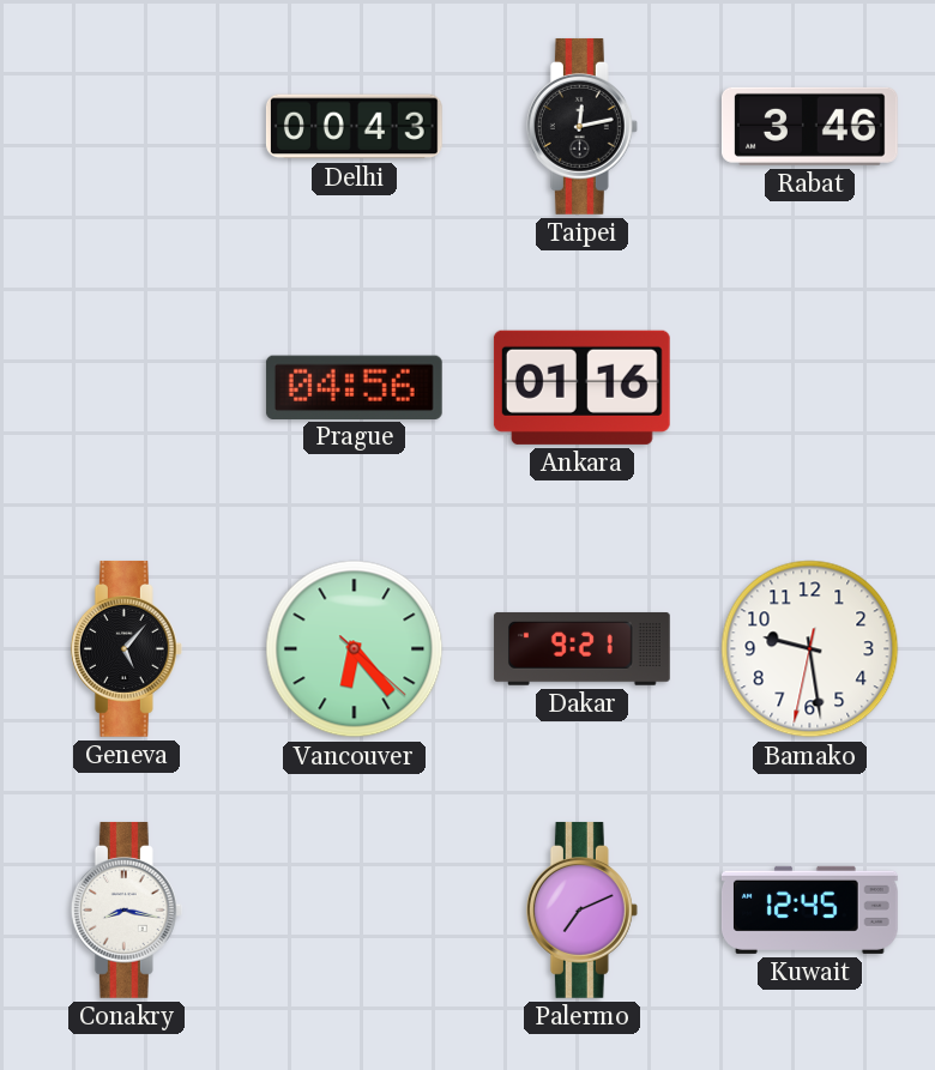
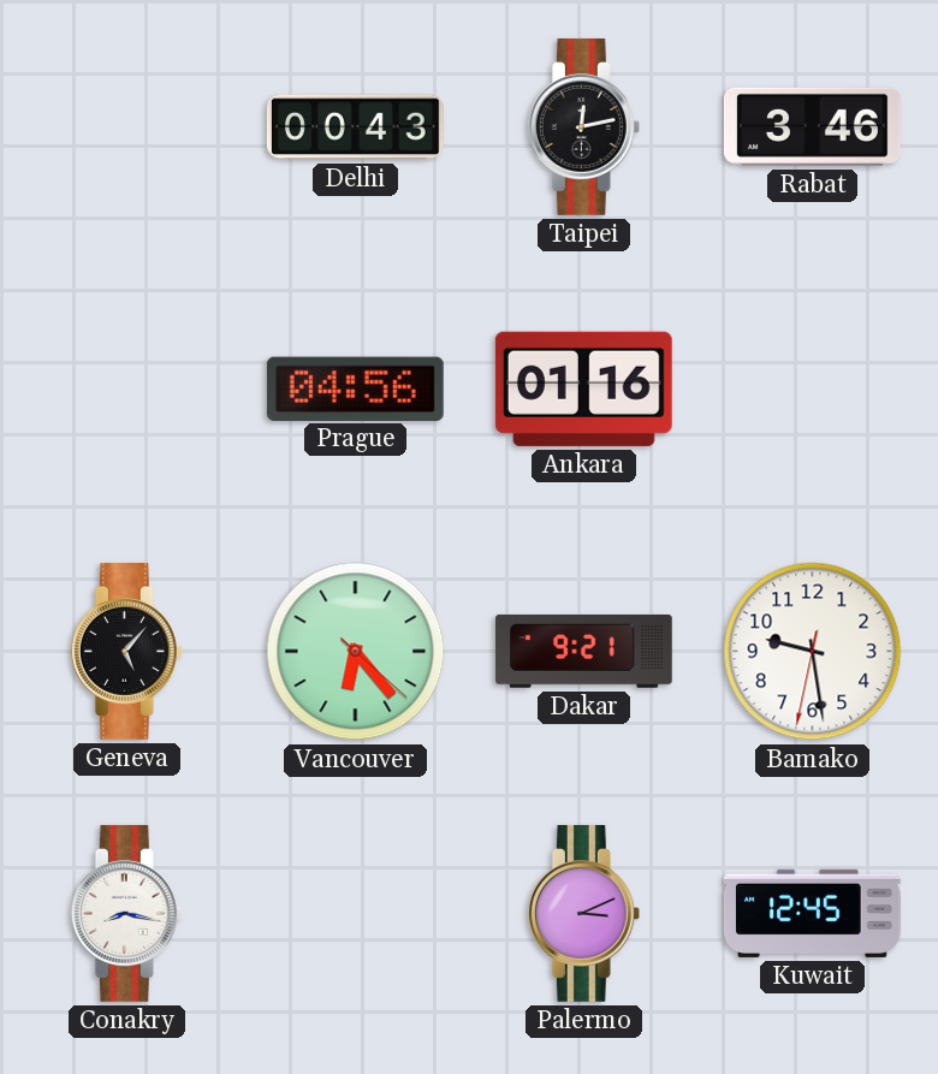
Palermo: 7:11 -> 3:11
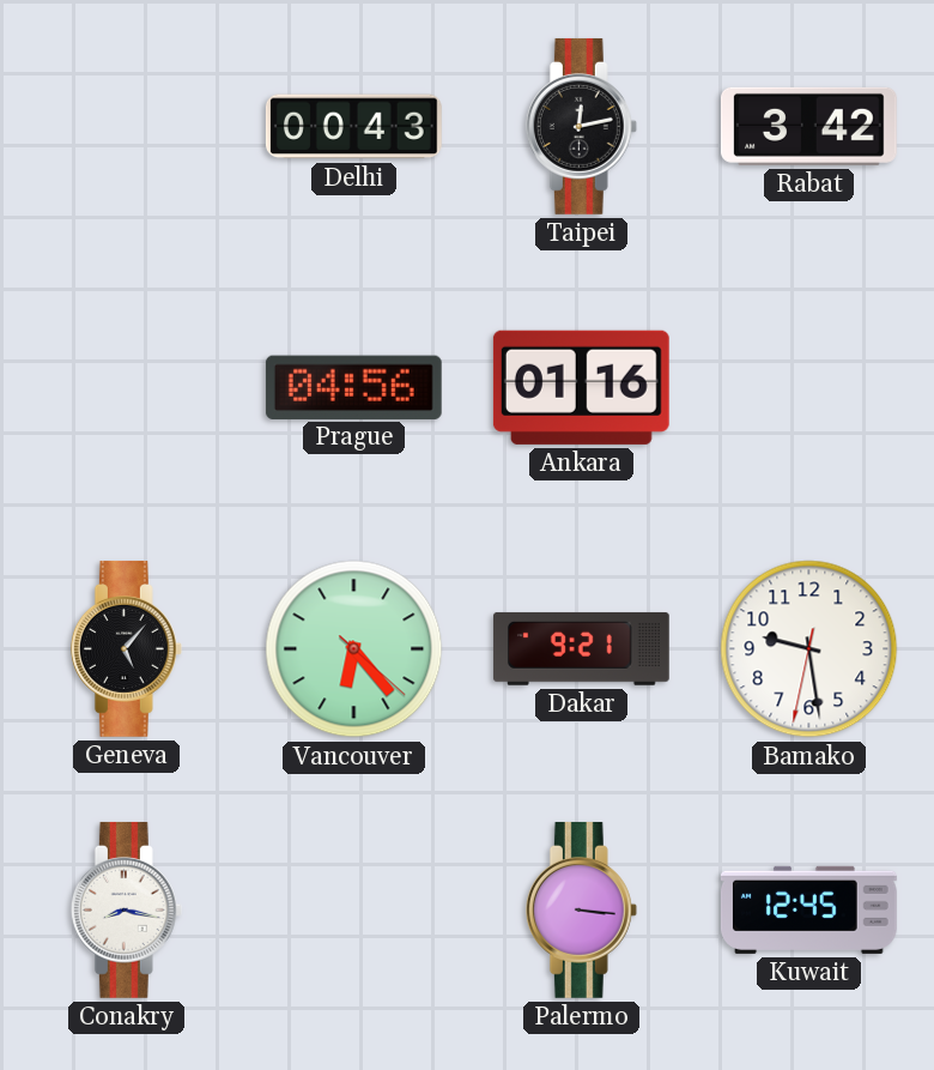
Rabat: 3:46 -> 3:42
Palermo: 3:11 -> 3:16
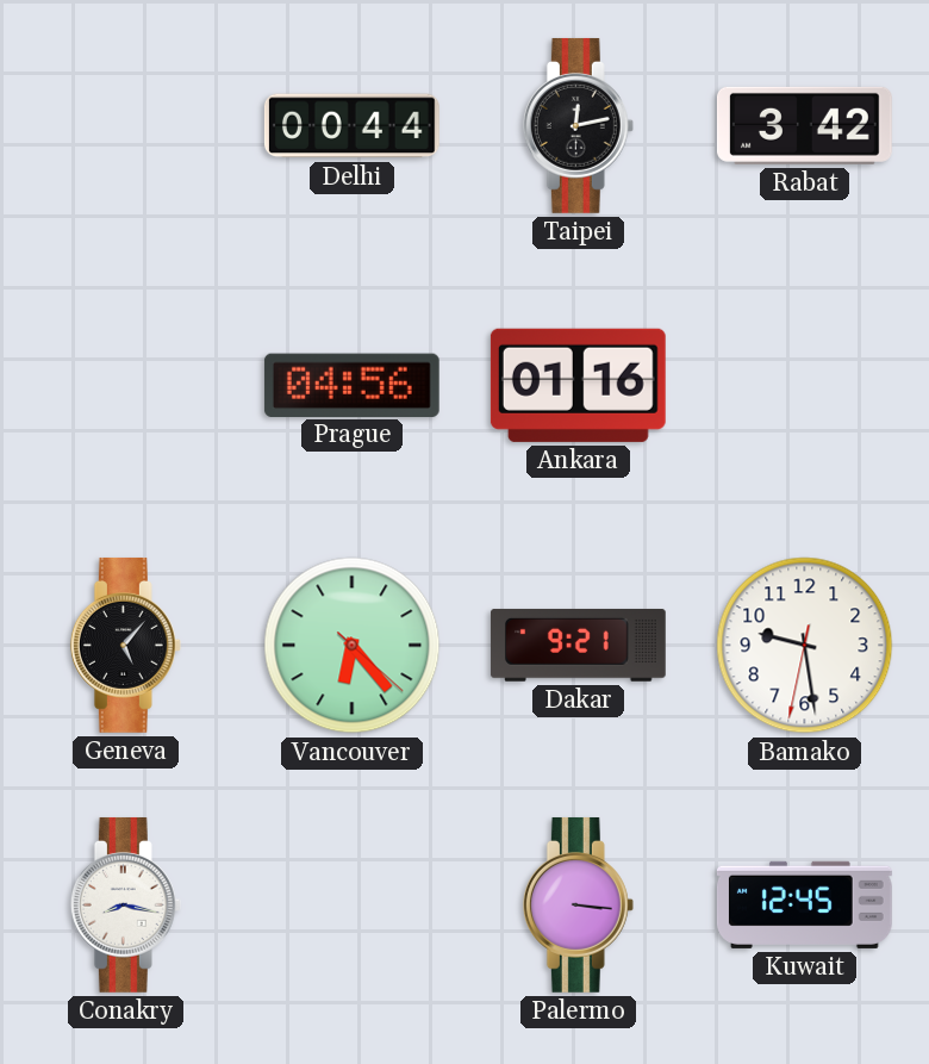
Delhi: 00:43 -> 00:44
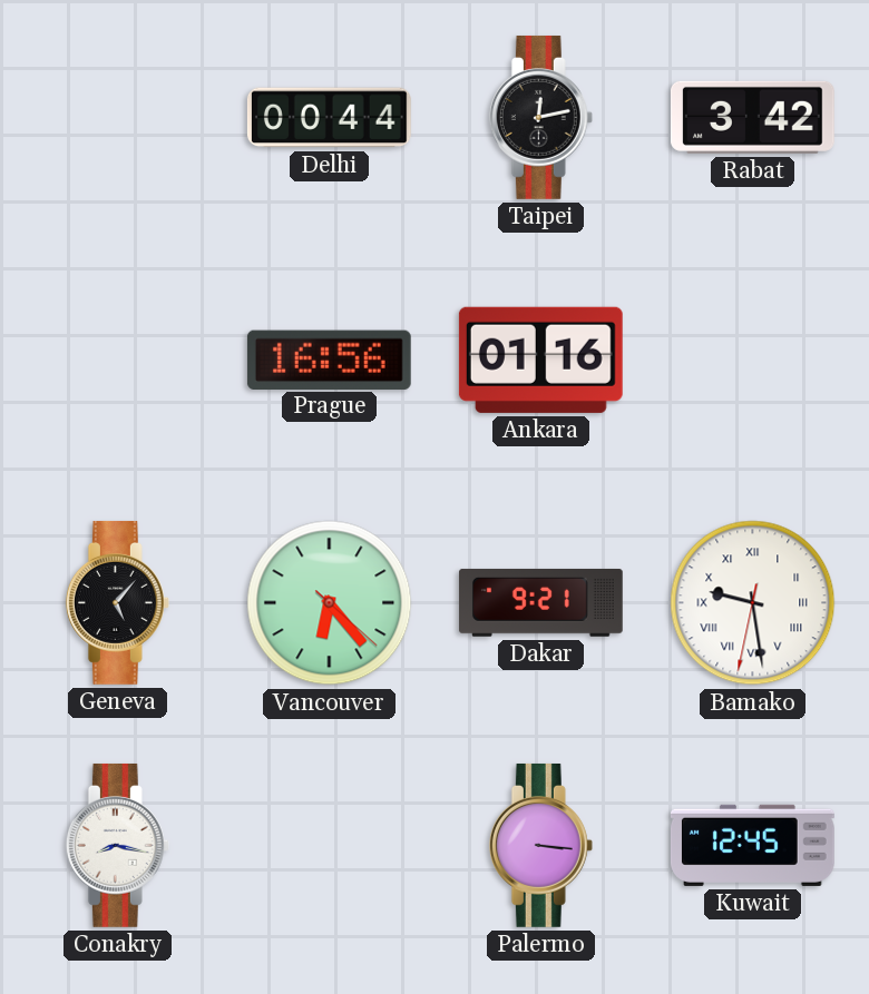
Prague: 04:56 -> 16:56
Bamako numerals: Arabic -> Roman
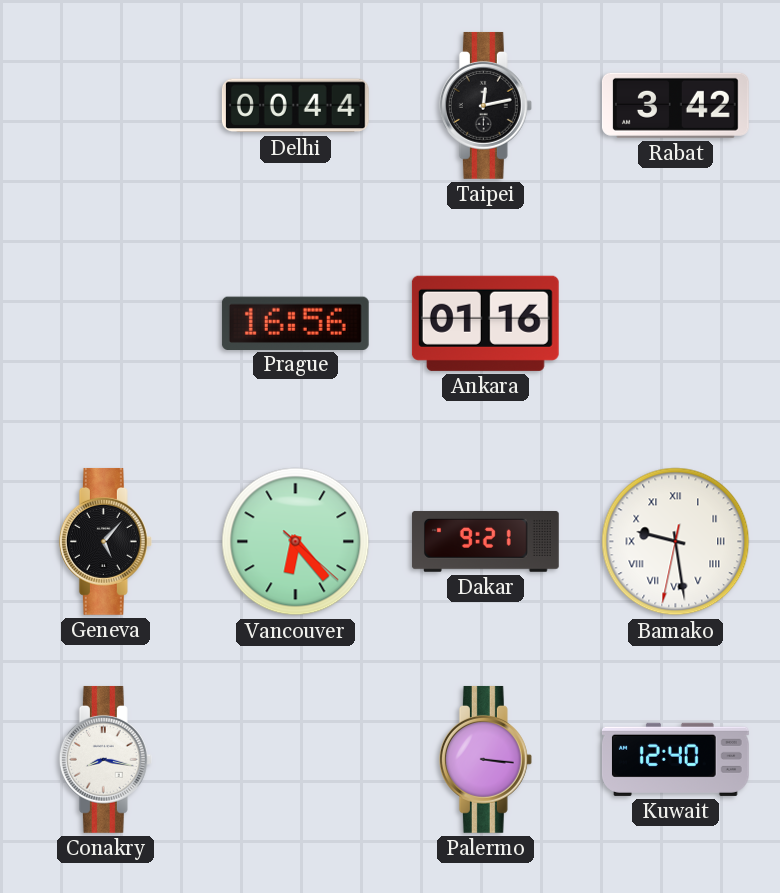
Kuwait: 12:45 -> 12:40
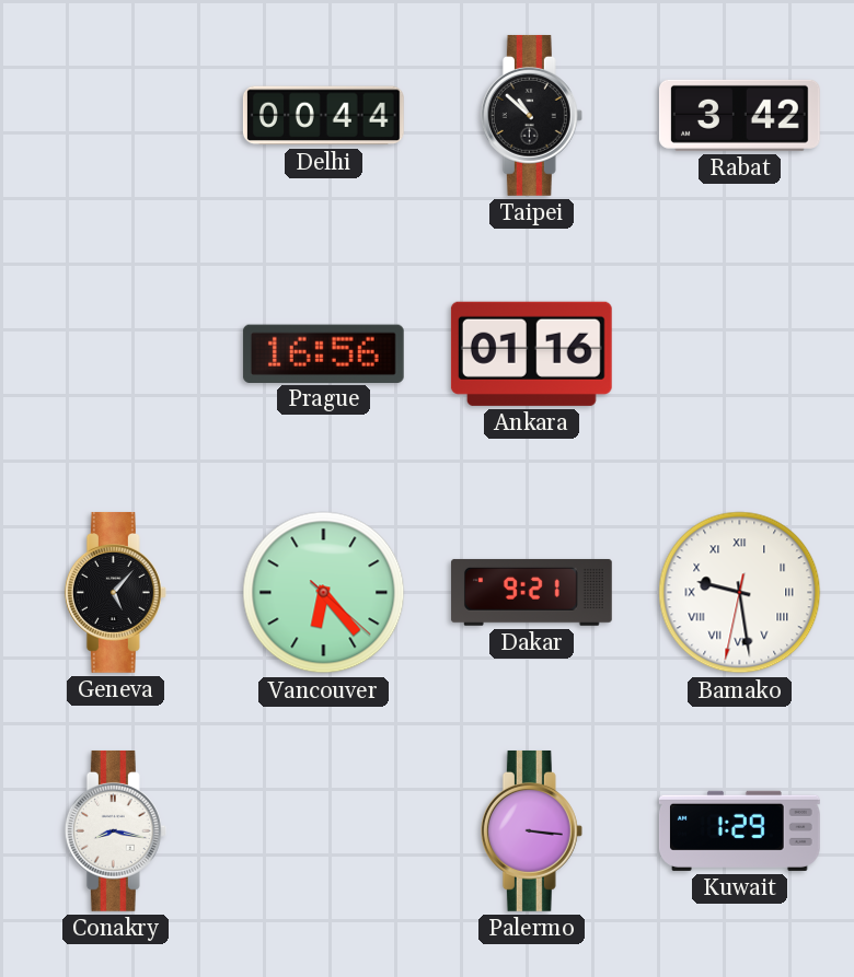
Taipei: 12:13 -> 10:52
Kuwait: 12:40 -> 1:29
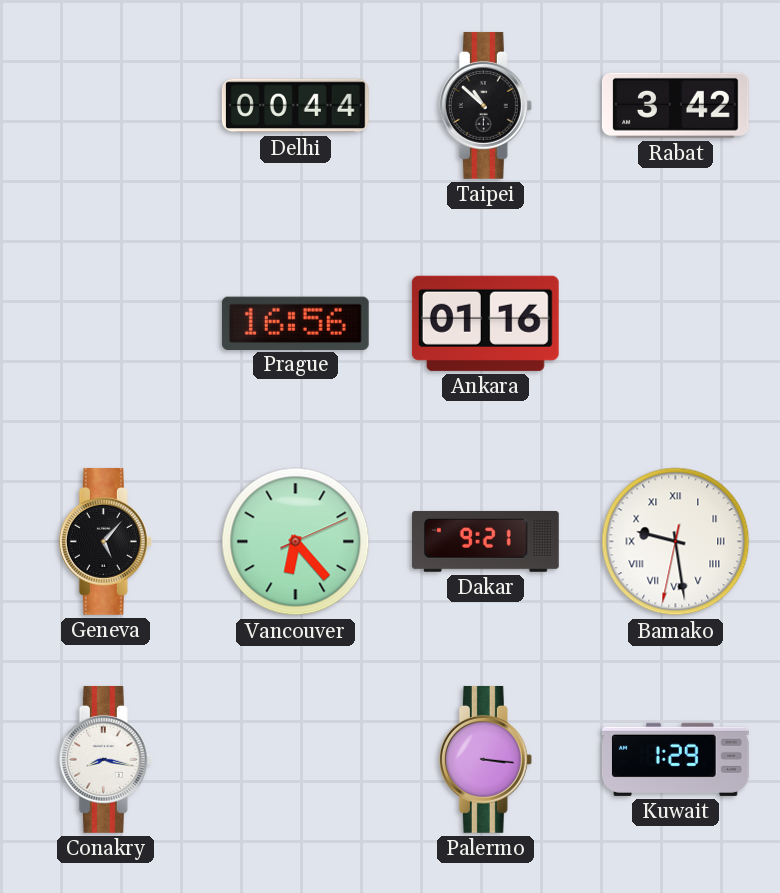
Vancouver: 6:23:22 -> 6:23:11
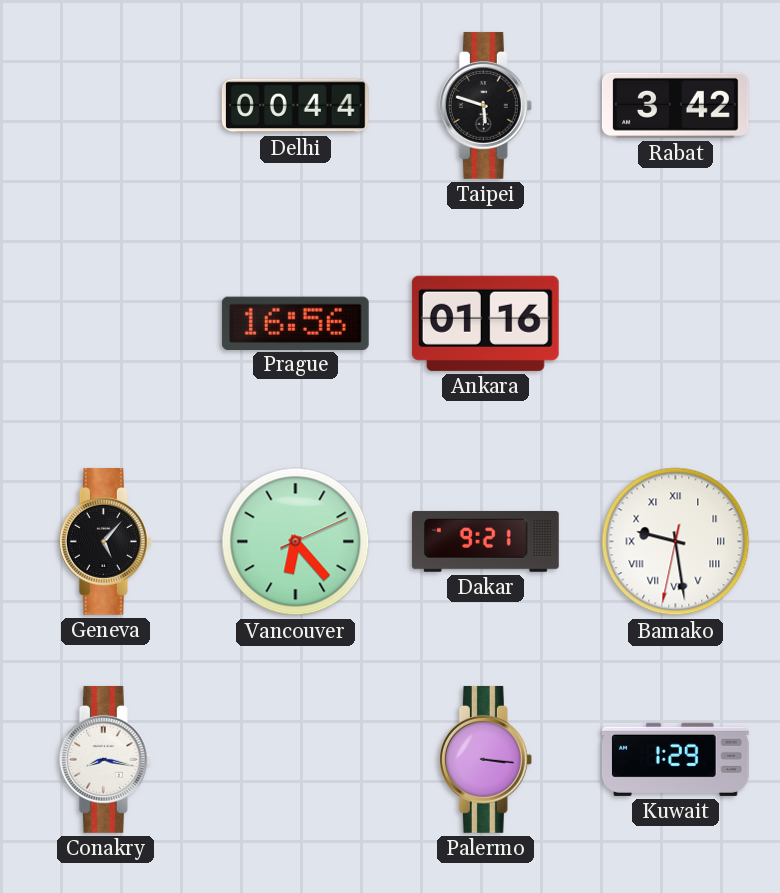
Taipei: 10:52 -> 5:48
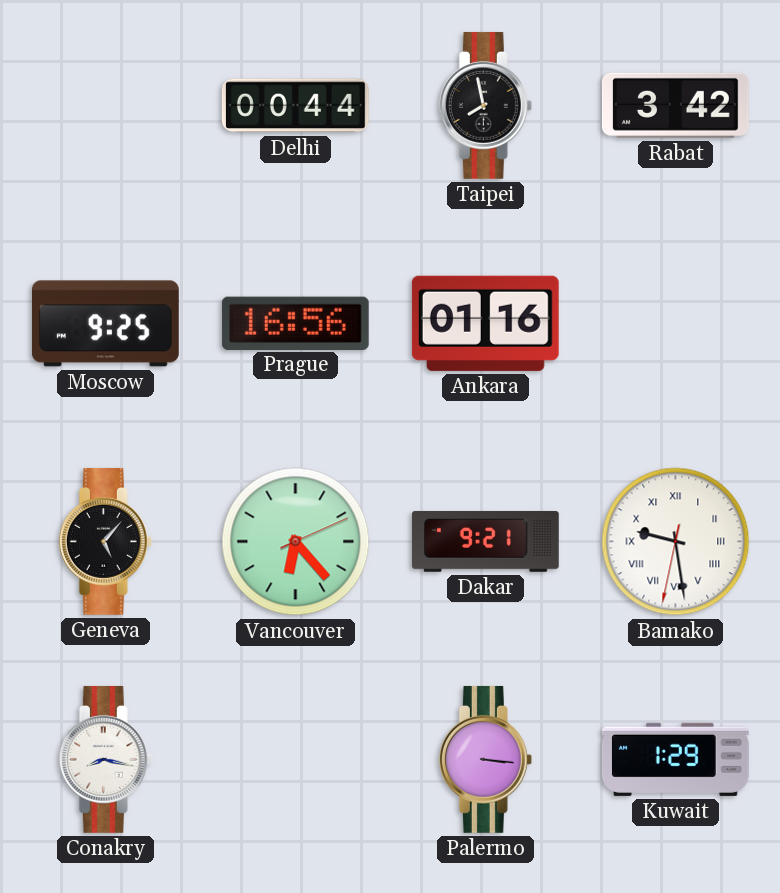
Taipei: 5:48 -> 7:58
Moscow: none -> 9:25
